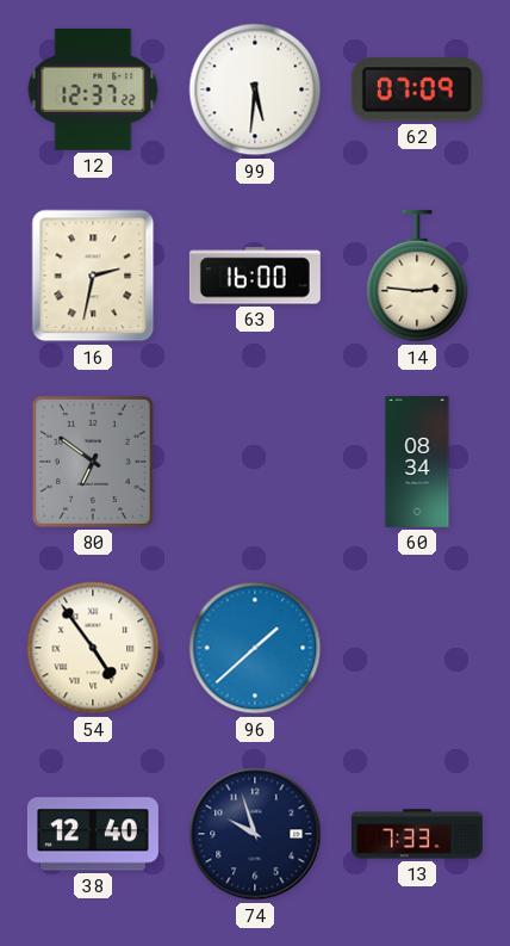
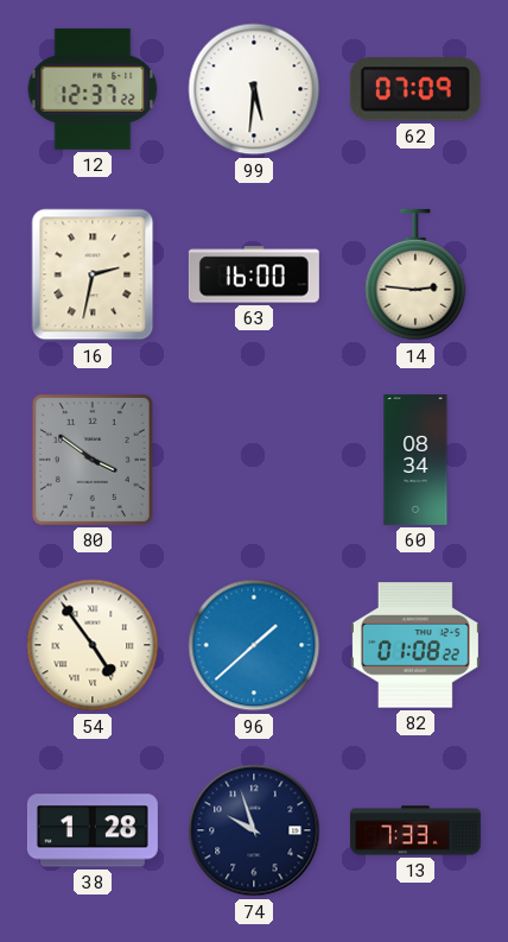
80: 6:51 -> 3:51
82: none -> 01:08
38: 12:40 -> 1:28
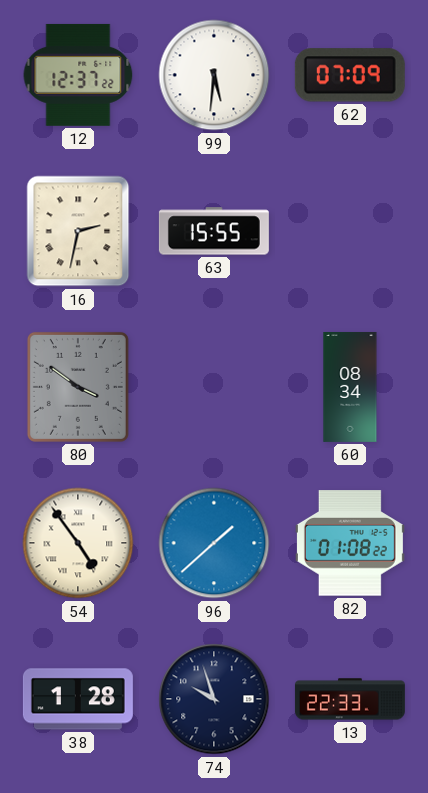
63: 16:00 -> 15:55
14: 2:46 -> none
13: 7:33 -> 22:33
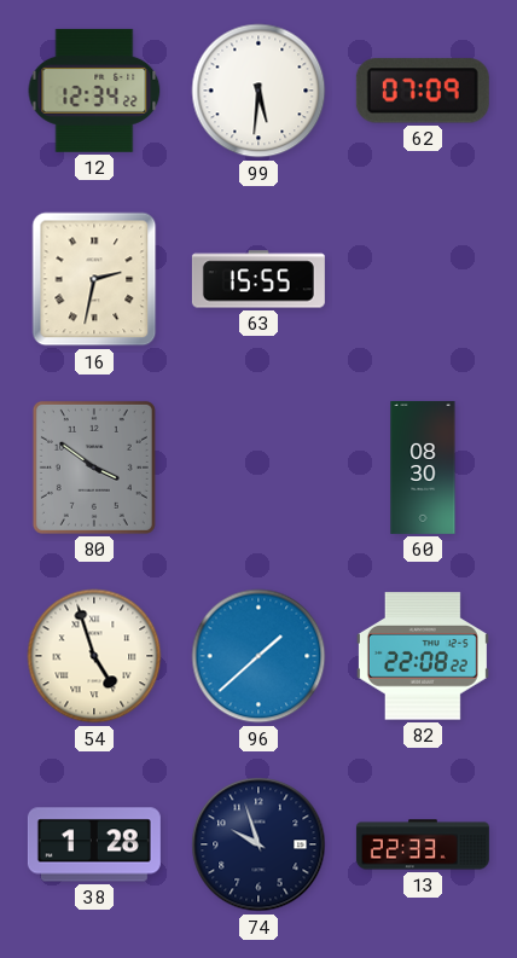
12: 12:37 -> 12:34
60: 08:34 -> 08:30
54: 4:54 -> 4:57
82: 01:08 -> 22:08
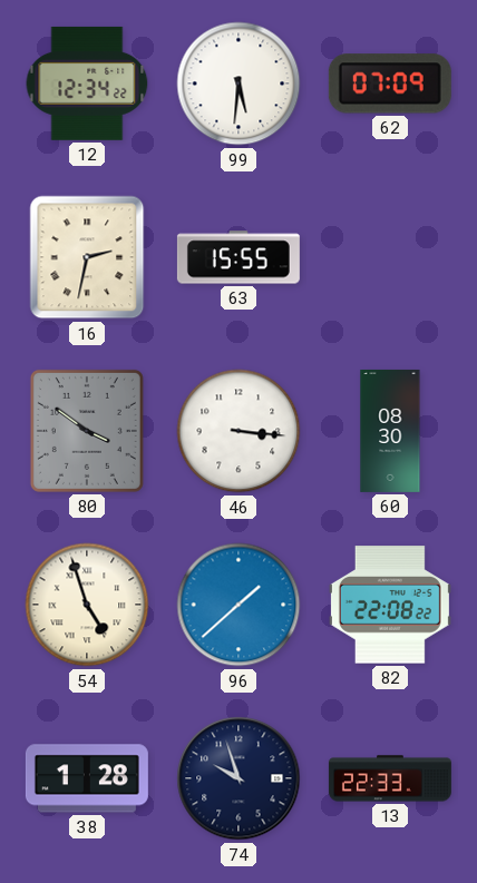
46: none -> 3:16
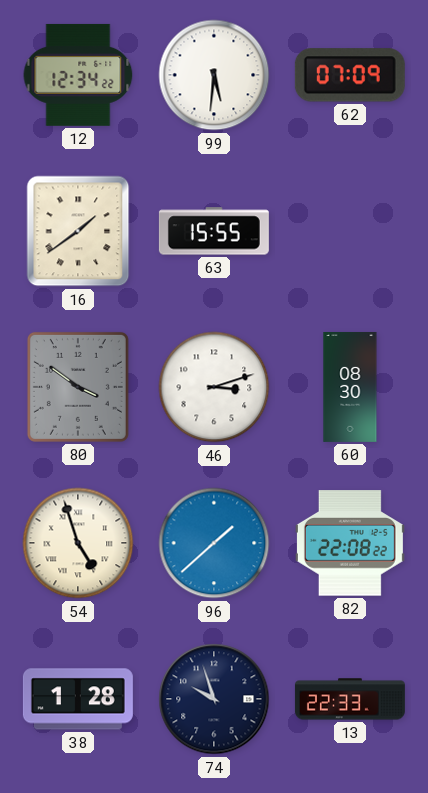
16: 2:32 -> 1:39
46: 3:16 -> 3:12
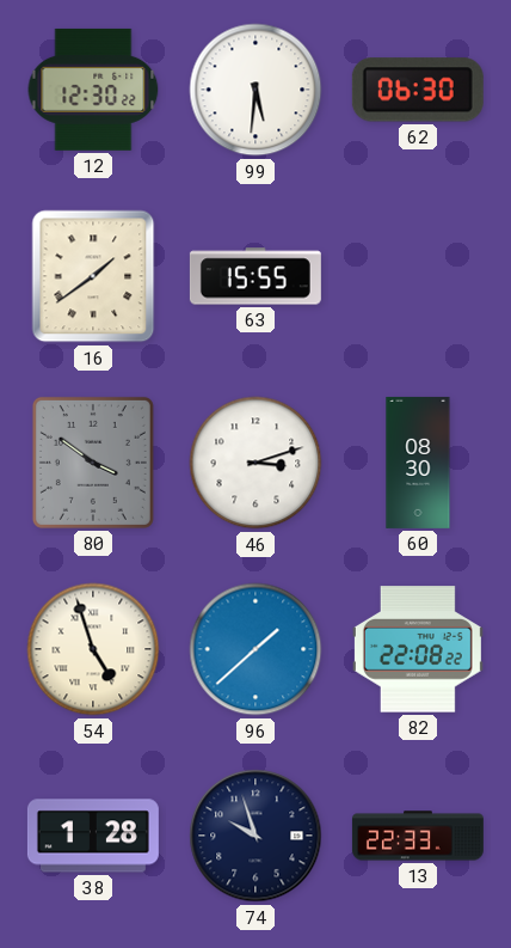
12: 12:34 -> 12:30
62: 07:09 -> 06:30
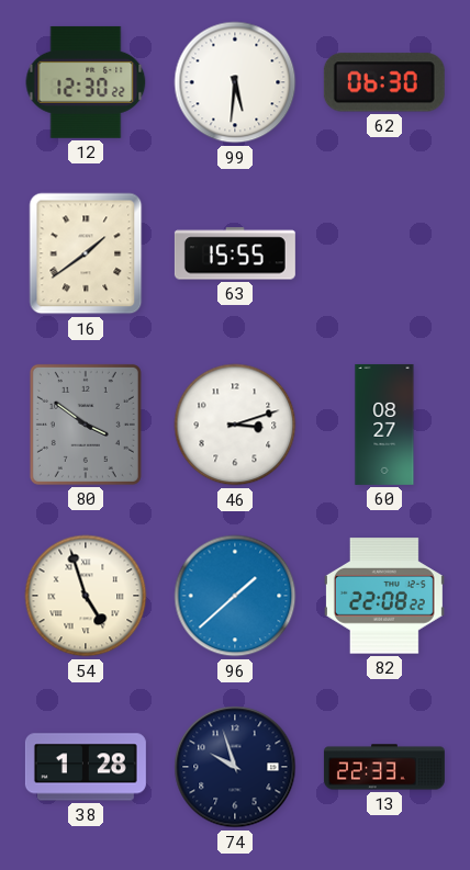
60: 08:30 -> 08:27
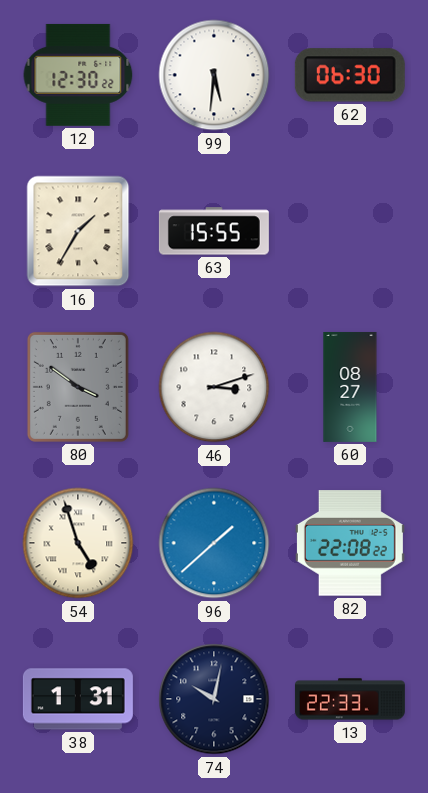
16: 1:39 -> 1:35
38: 1:28 -> 1:31
74: 9:57 -> 10:02
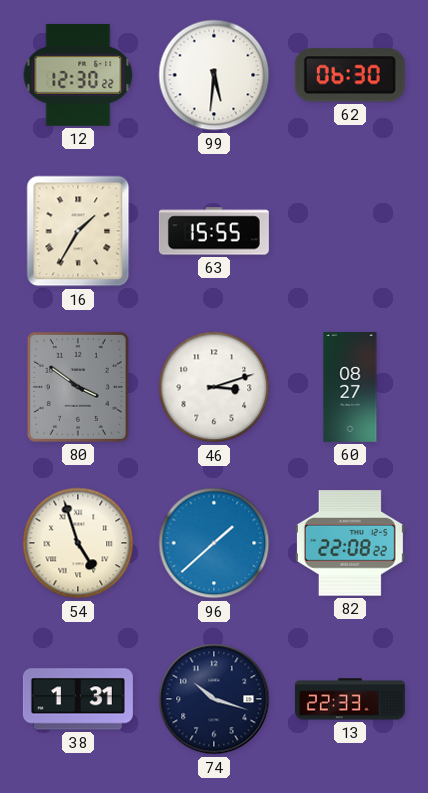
74: 10:02 -> 10:18
